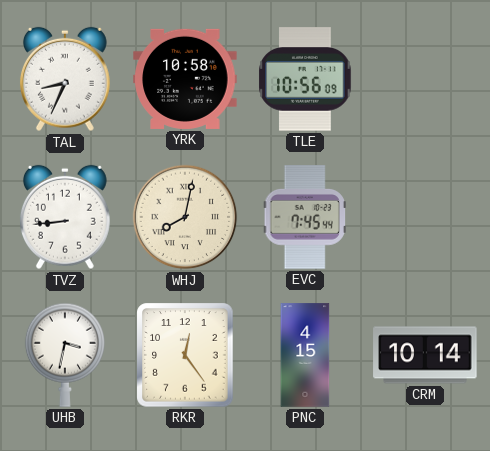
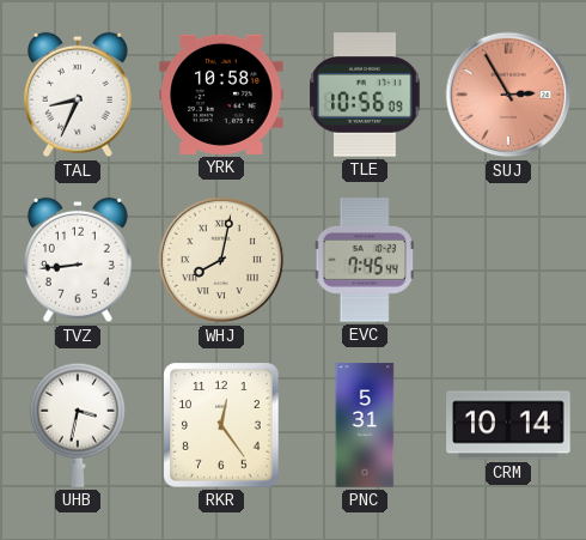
SUJ: none -> 2:55
PNC: 4:15 -> 5:31
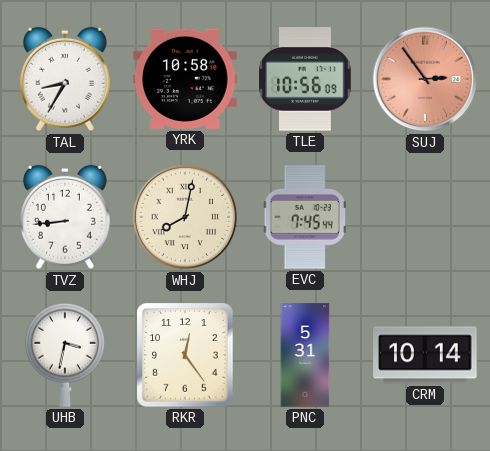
TAL: 8:34 -> 8:35
SUJ: 2:55 -> 2:54
